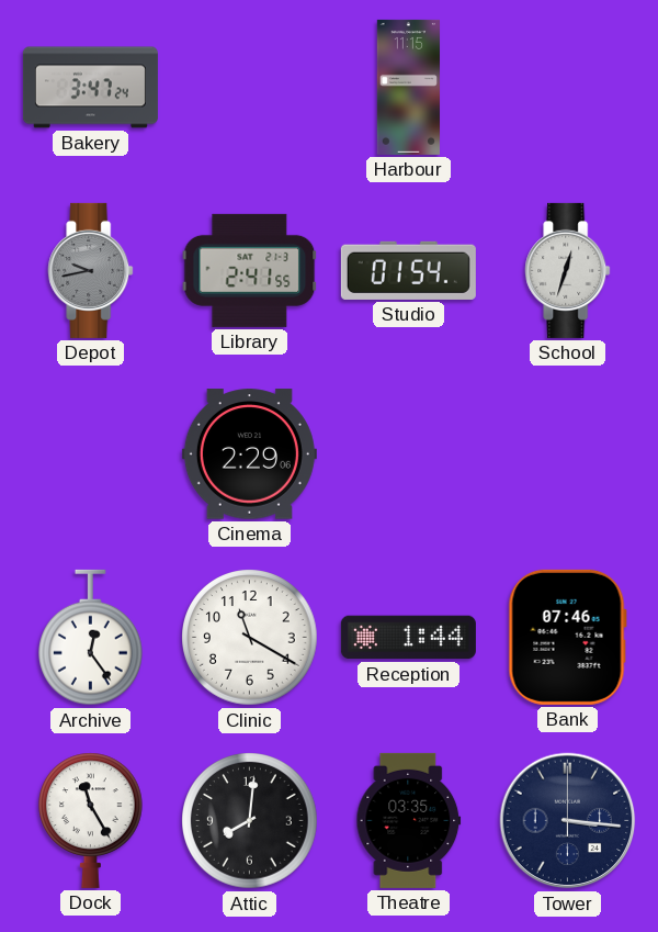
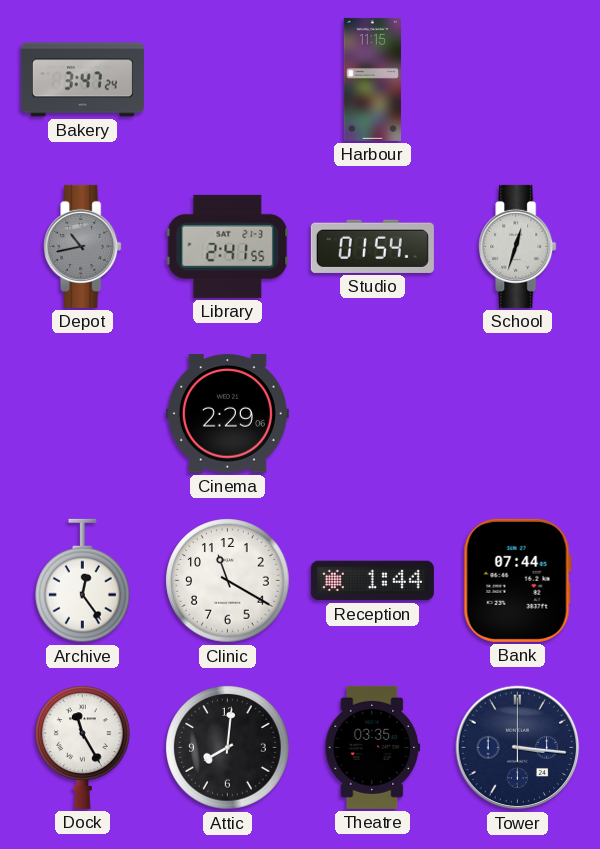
Depot: 9:43 -> 10:43
Bank: 07:46 -> 07:44
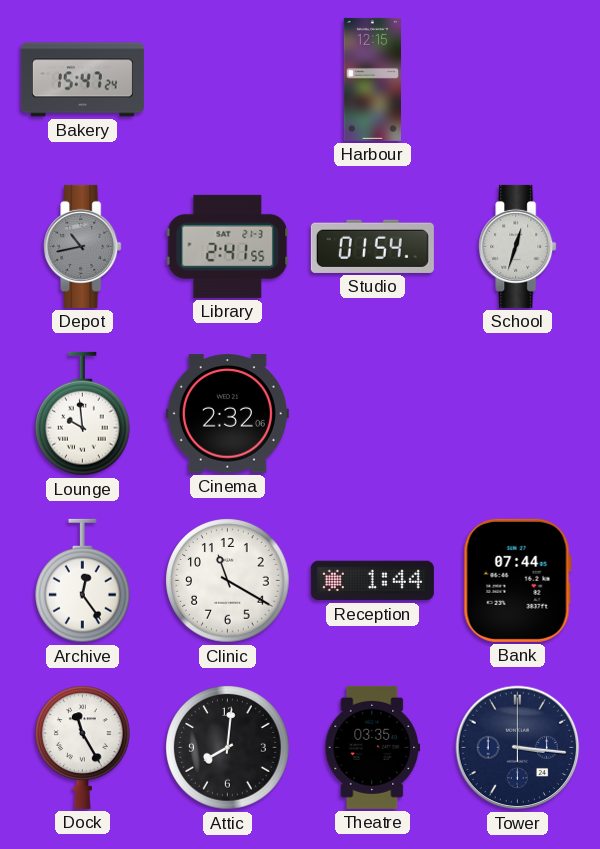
Bakery: 3:47 -> 15:47
Harbour: 11:15 -> 12:15
Lounge: none -> 9:59
Cinema: 2:29 -> 2:32
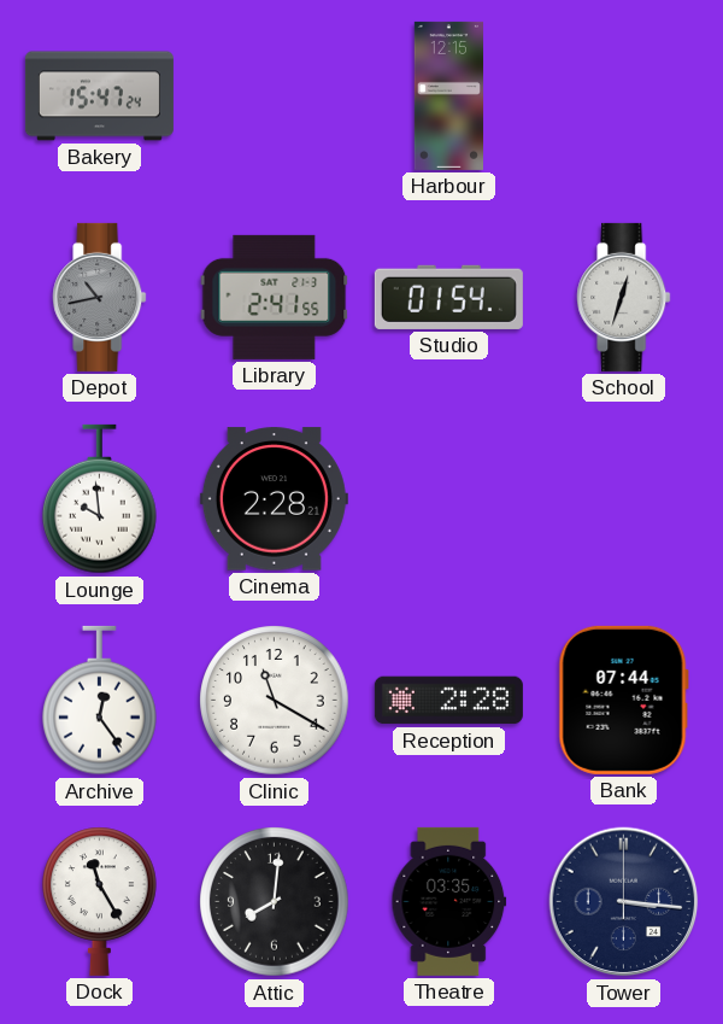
Cinema: 2:32 -> 2:28
Reception: 1:44 -> 2:28
